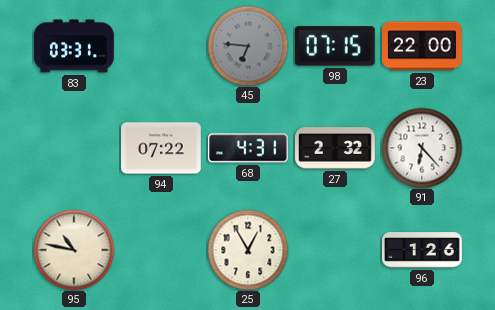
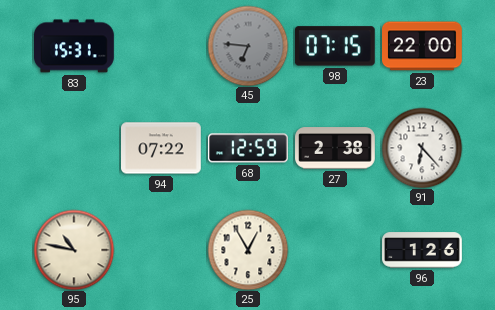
83: 03:31 -> 15:31
68: 4:31 -> 12:59
27: 2:32 -> 2:38
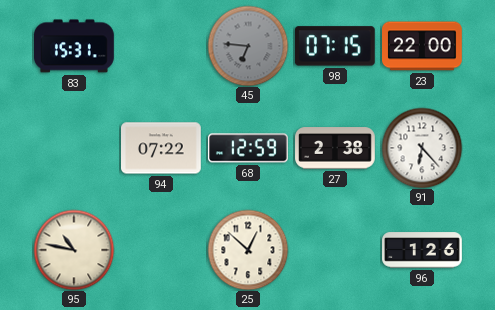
25: 12:55 -> 12:52
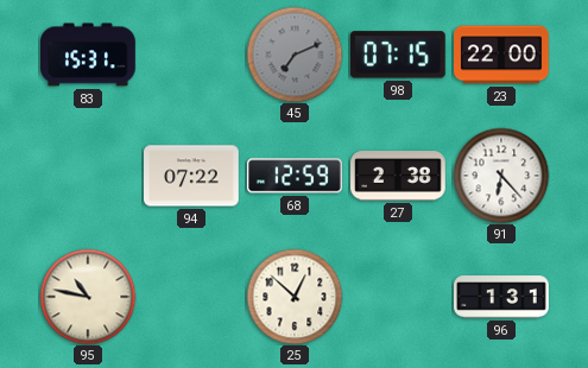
45: 6:46 -> 7:11
96: 1:26 -> 1:31
